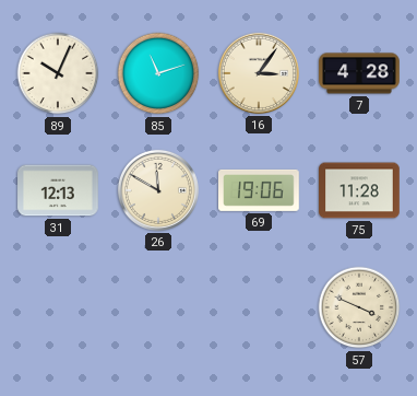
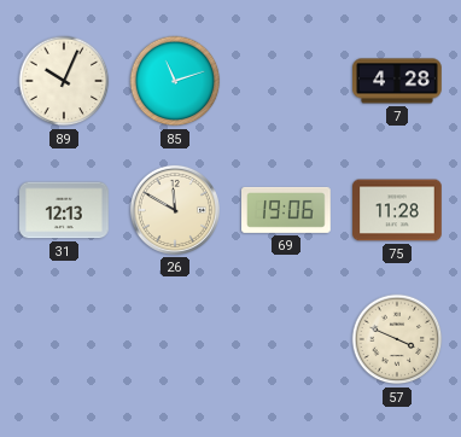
16: 3:06 -> none
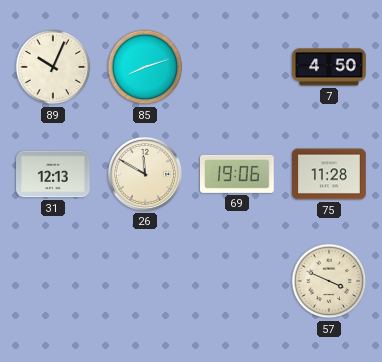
85: 11:12 -> 8:12
7: 4:28 -> 4:50
